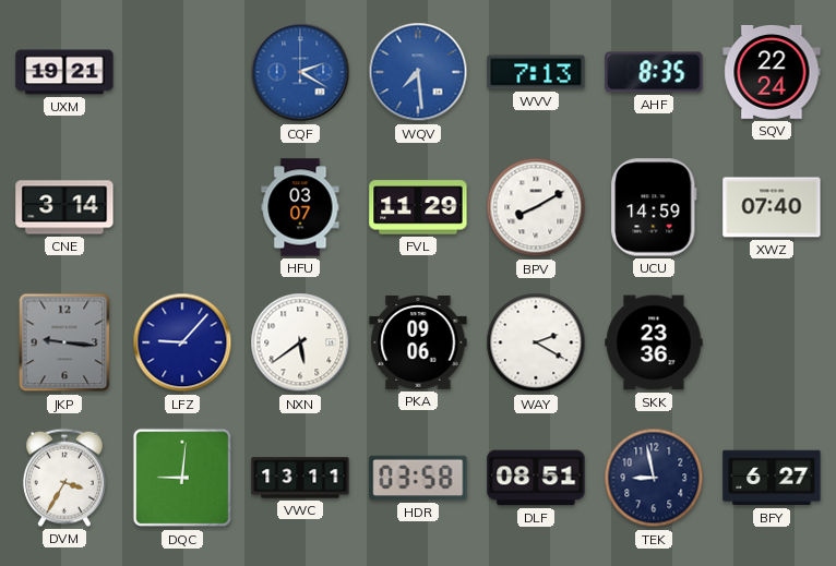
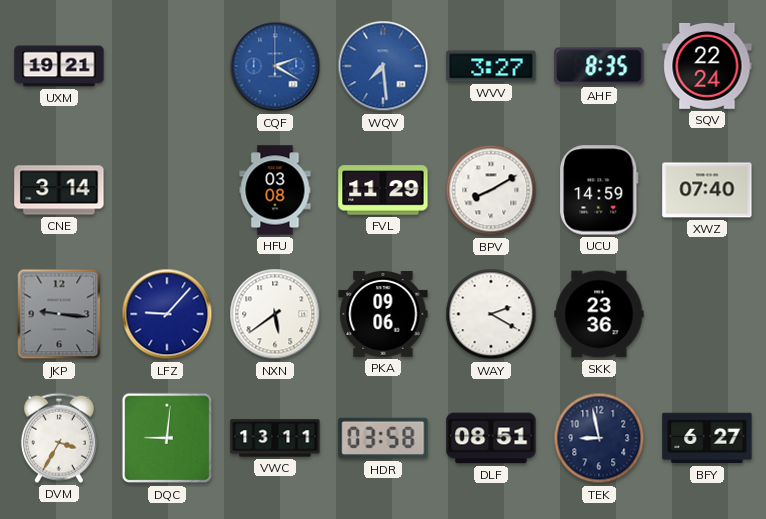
WVV: 7:13 -> 3:27
HFU: 03:07 -> 03:08
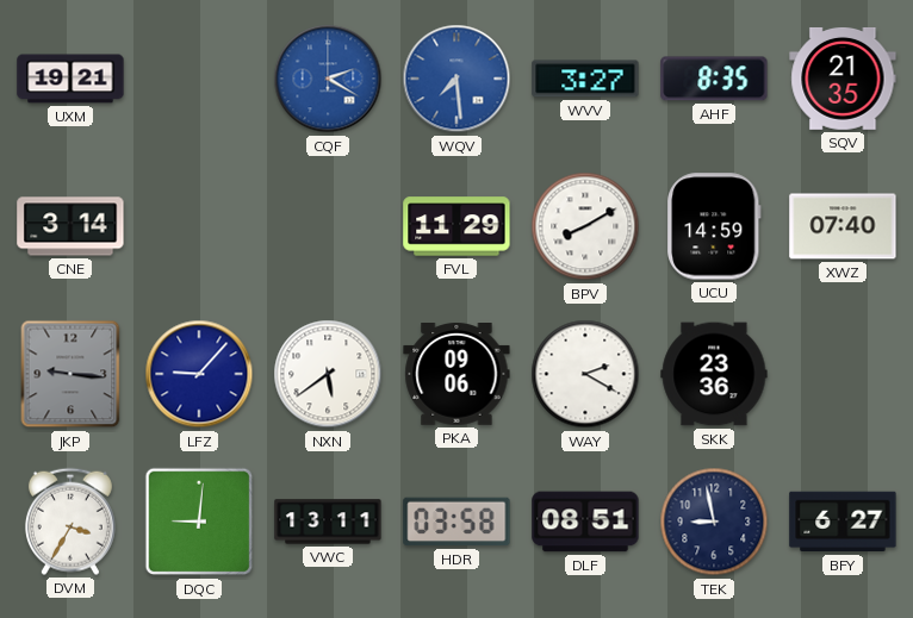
SQV: 22:24 -> 21:35
HFU: 03:08 -> none
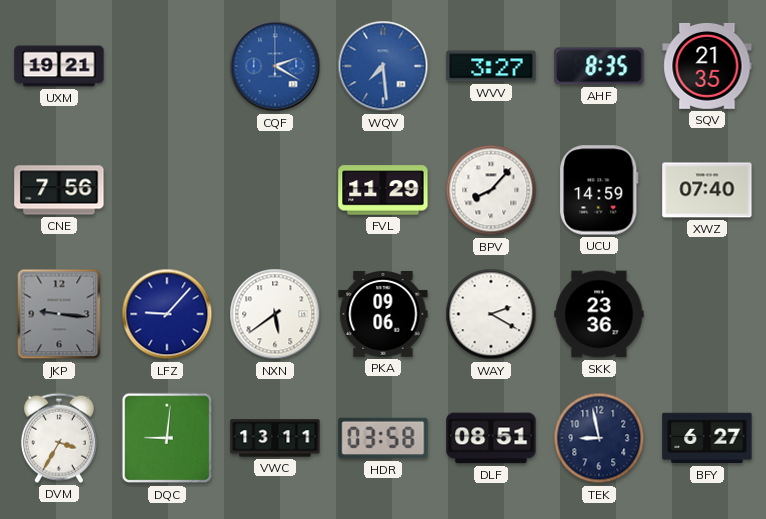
CNE: 3:14 -> 7:56
BPV: 8:10 -> 8:07
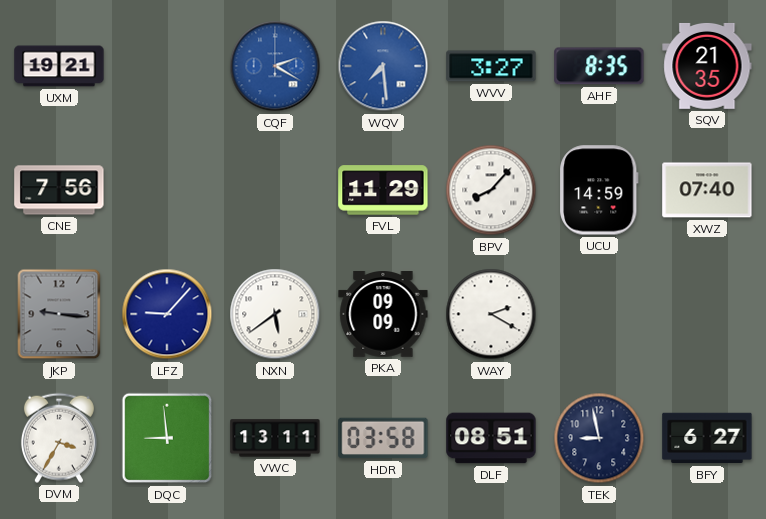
PKA: 09:06 -> 09:09
SKK: 23:36 -> none
DQC: 9:01 -> 8:59
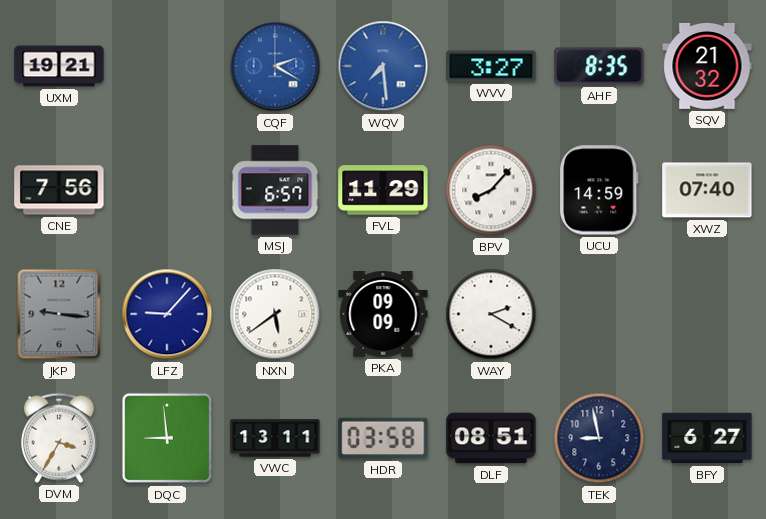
SQV: 21:35 -> 21:32
MSJ: none -> 6:57
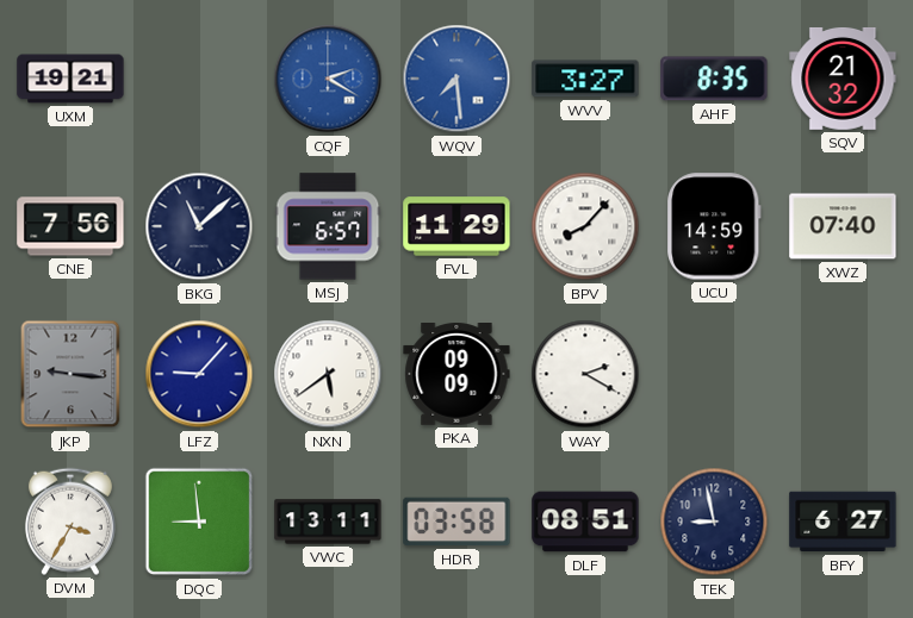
BKG: none -> 11:08
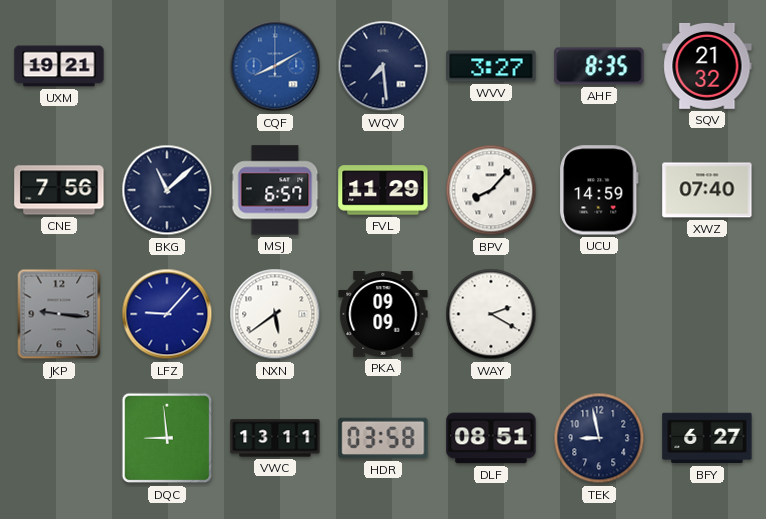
CQF: 2:20 -> 8:10
WQV dial: blue -> navy
DVM: 3:35 -> none
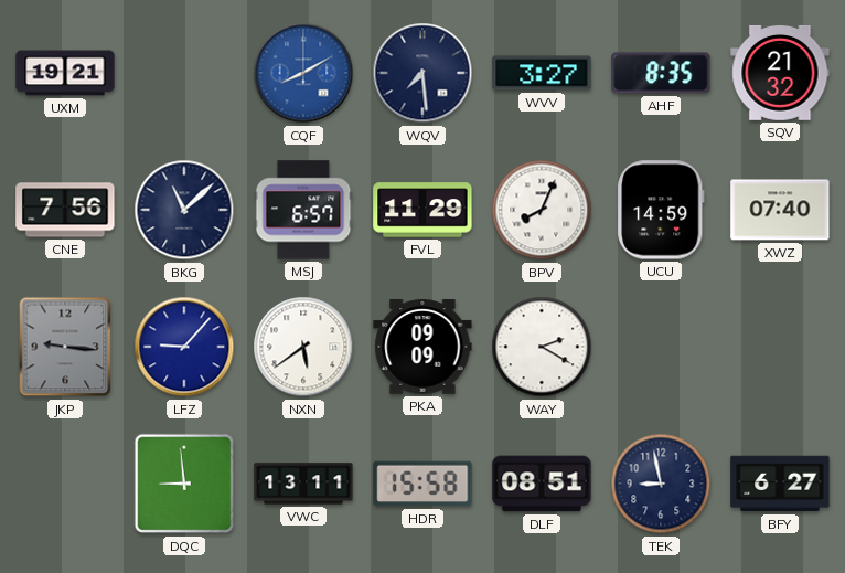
BPV: 8:07 -> 8:04
HDR: 03:58 -> 15:58
